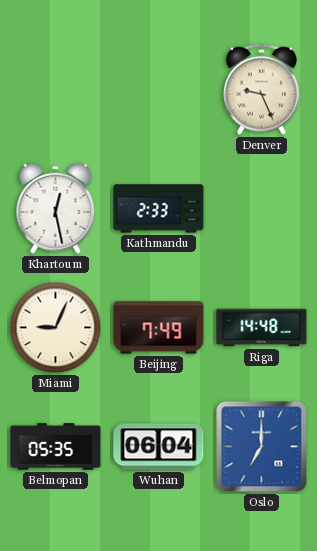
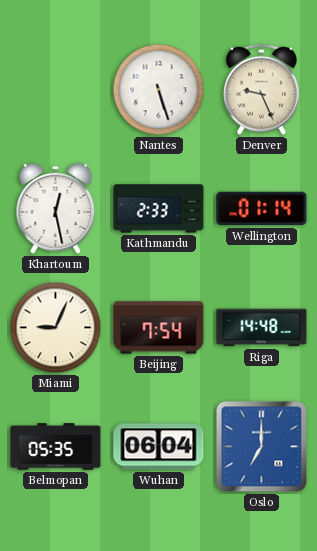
Nantes: none -> 5:27
Wellington: none -> 01:14
Beijing: 7:49 -> 7:54
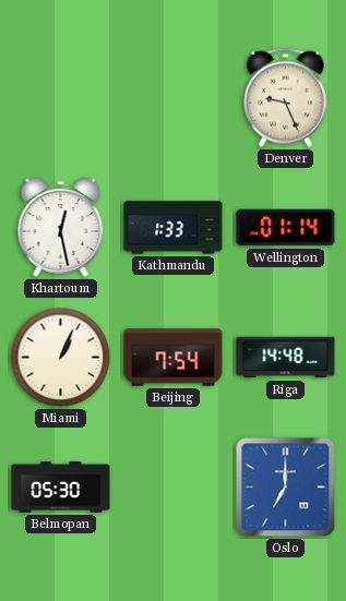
Nantes: 5:27 -> none
Kathmandu: 2:33 -> 1:33
Miami: 9:04 -> 1:04
Belmopan: 05:35 -> 05:30
Wuhan: 06:04 -> none
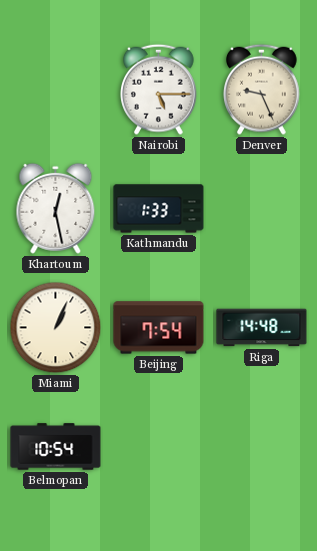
Nairobi: none -> 5:15
Wellington: 01:14 -> none
Belmopan: 05:30 -> 10:54
Oslo: 7:00 -> none
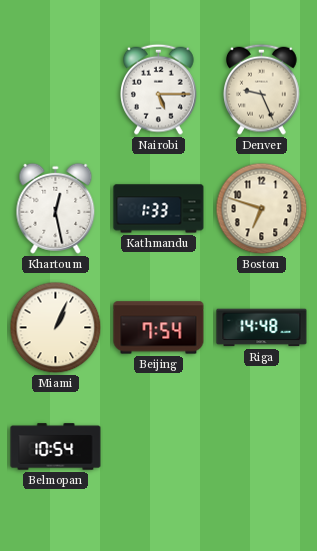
Boston: none -> 6:48
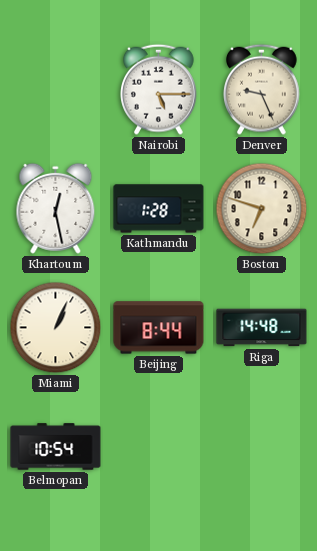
Kathmandu: 1:33 -> 1:28
Beijing: 7:54 -> 8:44
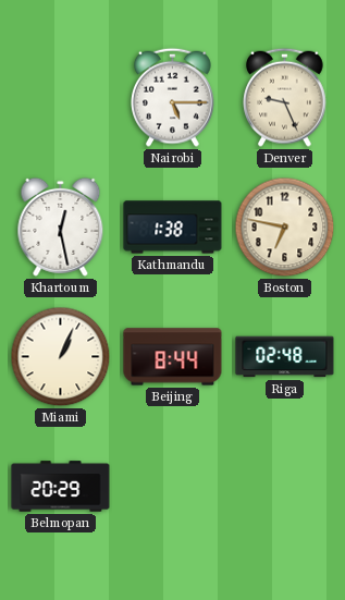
Kathmandu: 1:28 -> 1:38
Boston: 6:48 -> 6:47
Riga: 14:48 -> 02:48
Belmopan: 10:54 -> 20:29
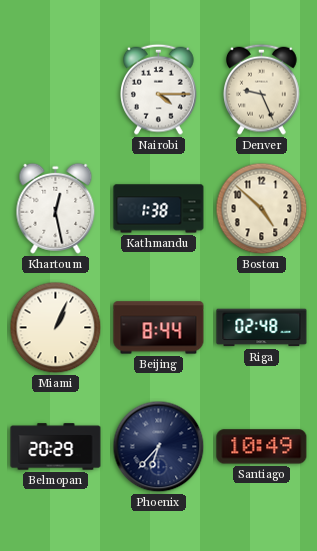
Nairobi: 5:15 -> 4:15
Boston: 6:47 -> 4:52
Phoenix: none -> 6:37
Santiago: none -> 10:49
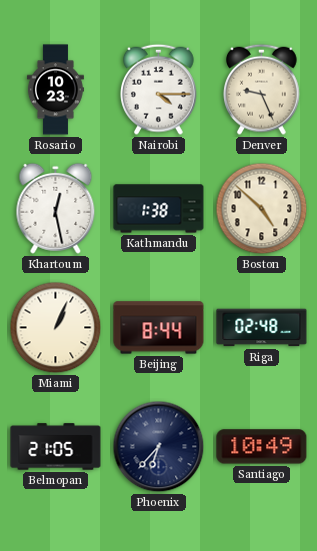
Rosario: none -> 10:23
Belmopan: 20:29 -> 21:05
